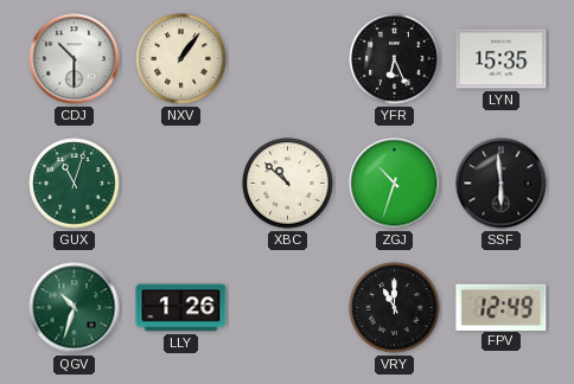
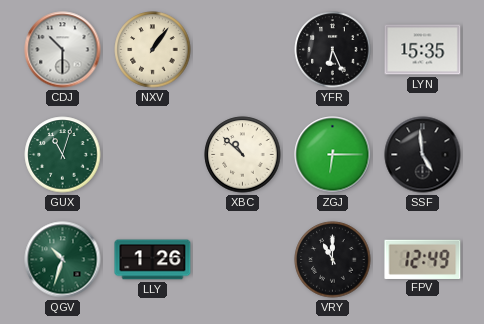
ZGJ: 10:33 -> 6:15
SSF: 5:59 -> 4:59
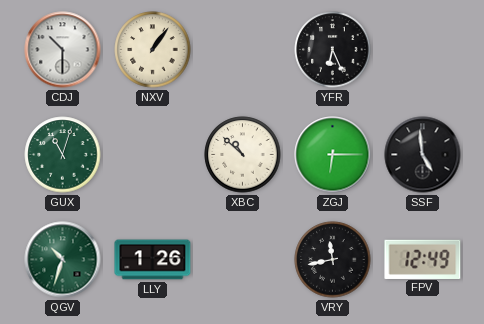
LYN: 15:35 -> none
VRY: 11:00 -> 11:43
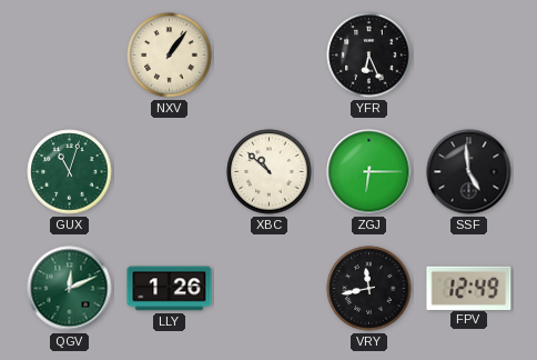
CDJ: 10:30 -> none
QGV: 10:33 -> 12:11
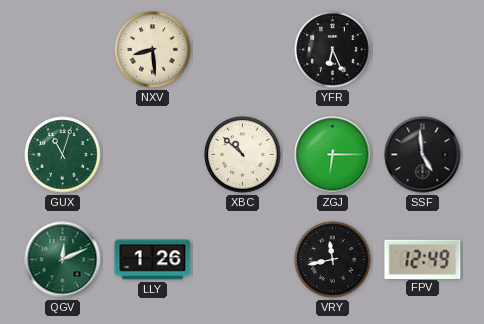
NXV: 1:06 -> 8:29
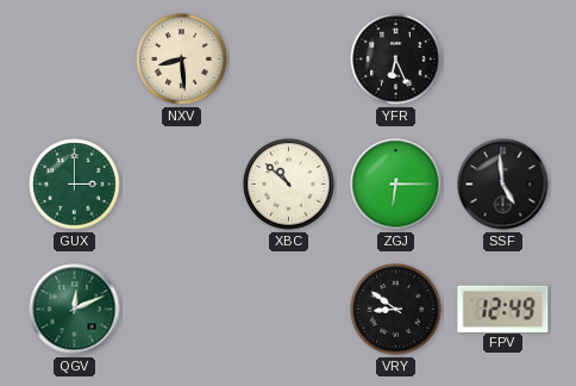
GUX: 11:03 -> 3:00
LLY: 1:26 -> none
VRY: 11:43 -> 8:51
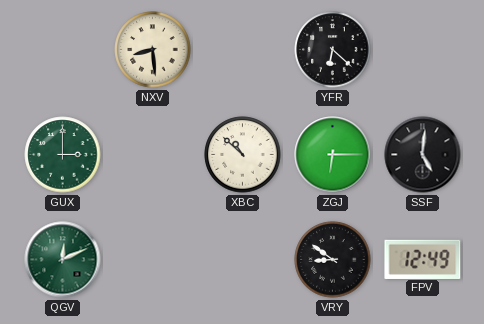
YFR: 6:26 -> 6:22
SSF: 4:59 -> 5:01
